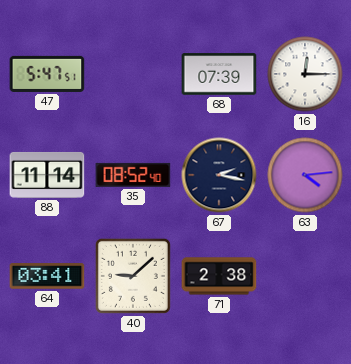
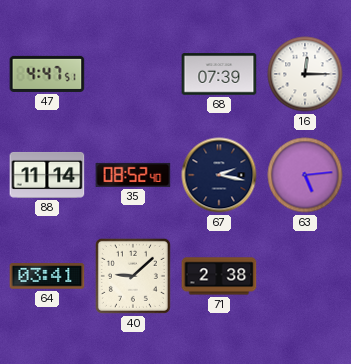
47: 5:47 -> 4:47
63: 4:14 -> 5:14
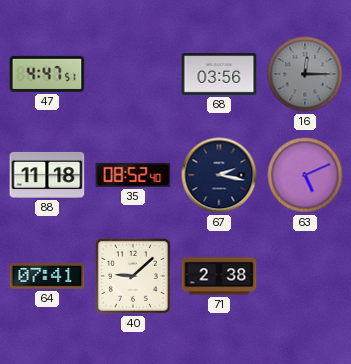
68: 07:39 -> 03:56
16 dial: white -> grey
88: 11:14 -> 11:18
63: 5:14 -> 5:11
64: 03:41 -> 07:41
